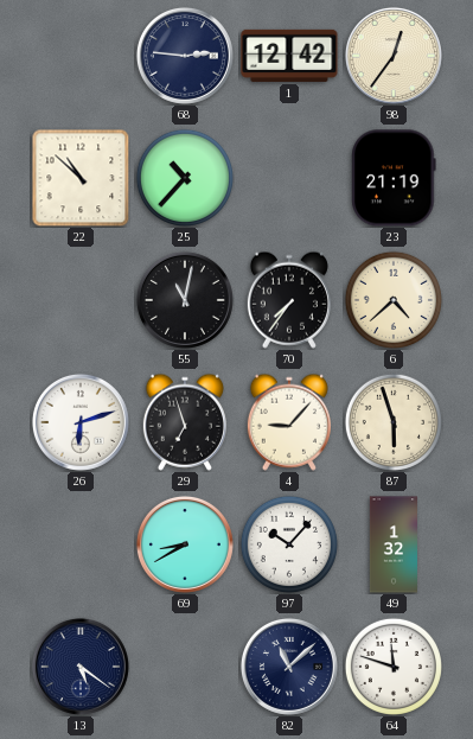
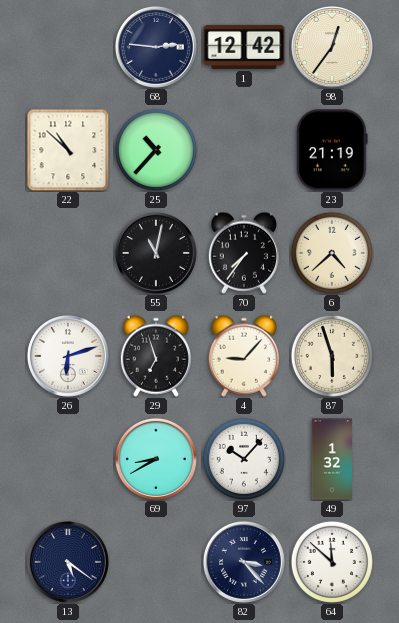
82: 11:08 -> 3:23
64: 11:48 -> 11:52
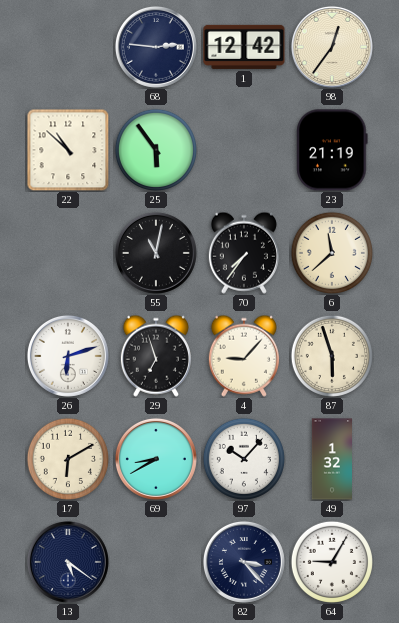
25: 10:37 -> 5:54
6: 4:38 -> 11:38
17: none -> 6:10
64: 11:52 -> 9:05
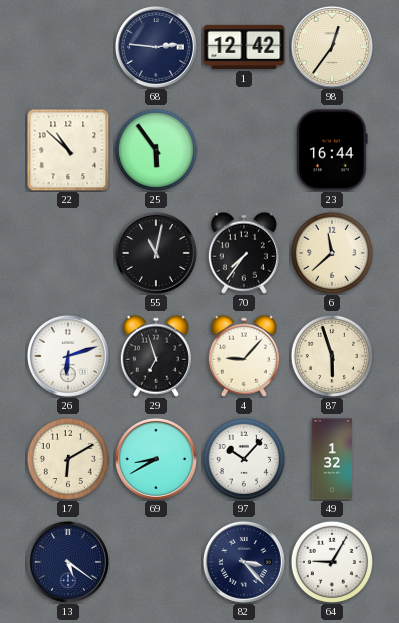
23: 21:19 -> 16:44
